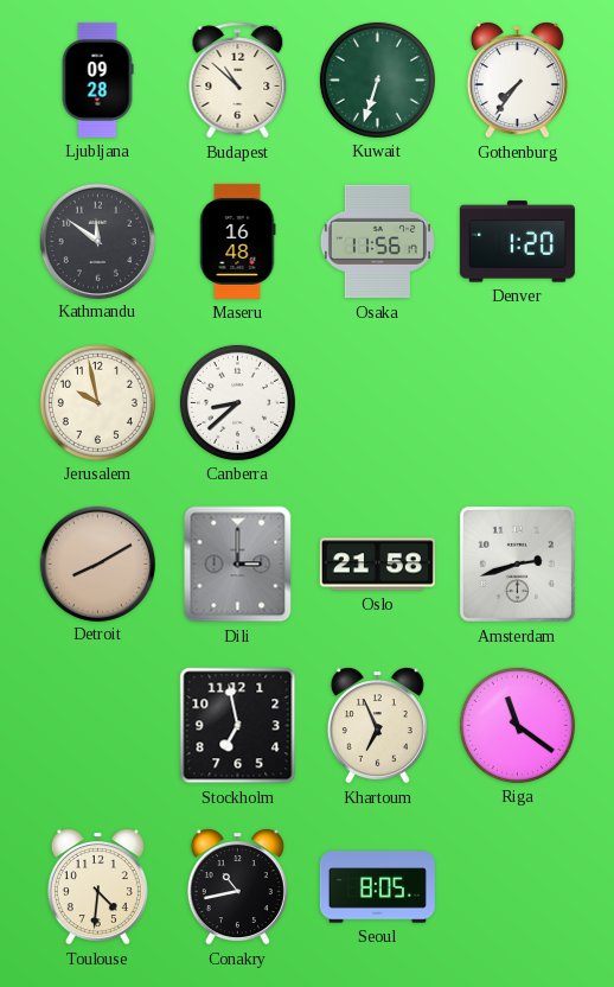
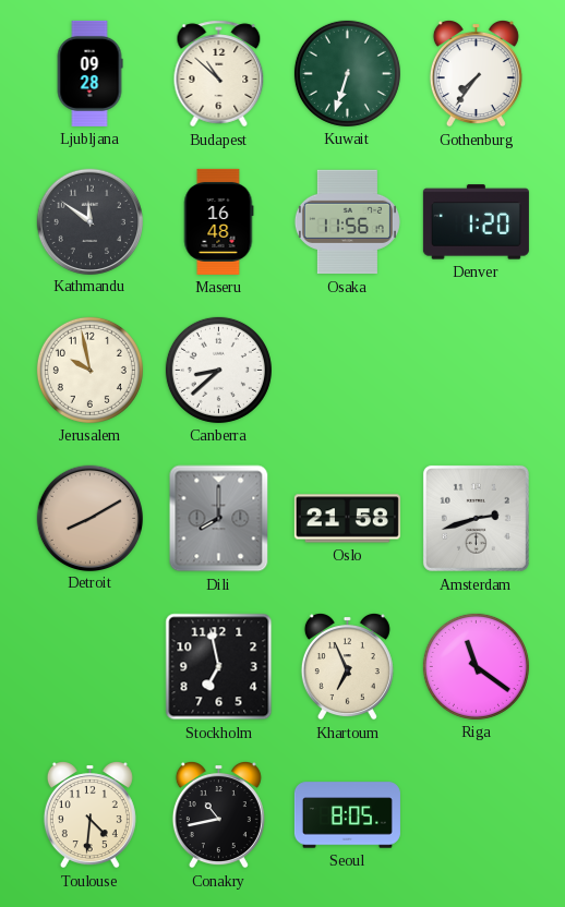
Dili: 3:00 -> 8:00
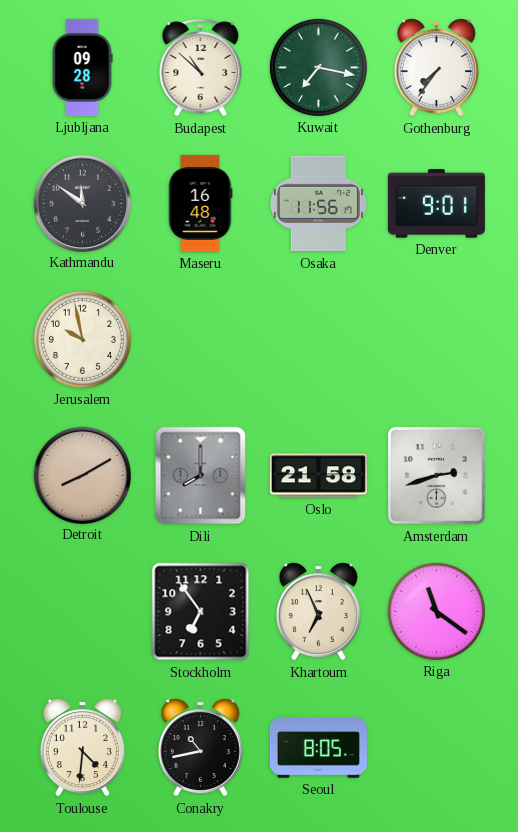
Kuwait: 6:33 -> 7:17
Denver: 1:20 -> 9:01
Canberra: 8:38 -> none
Stockholm: 6:58 -> 6:54
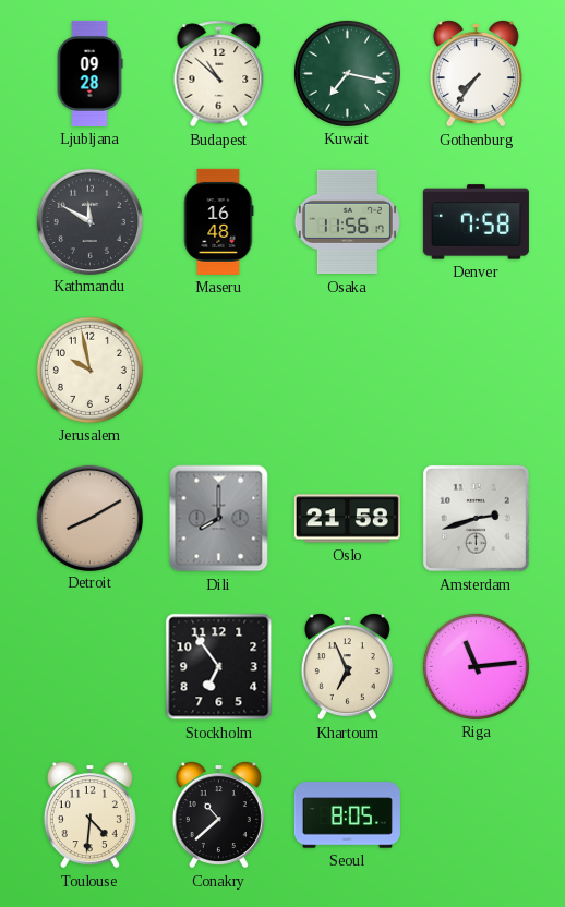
Kathmandu: 11:51 -> 11:50
Denver: 9:01 -> 7:58
Riga: 11:21 -> 11:14
Conakry: 10:43 -> 10:38
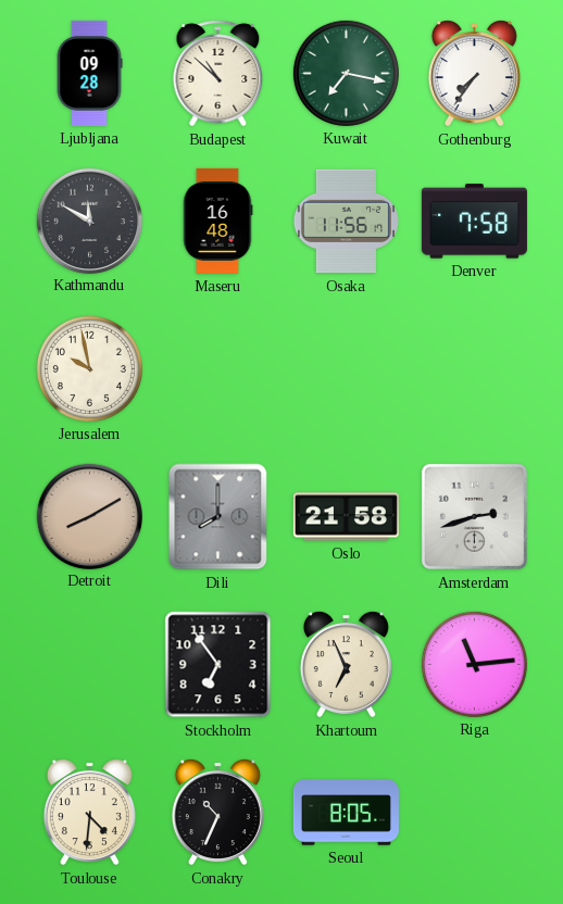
Conakry: 10:38 -> 10:34
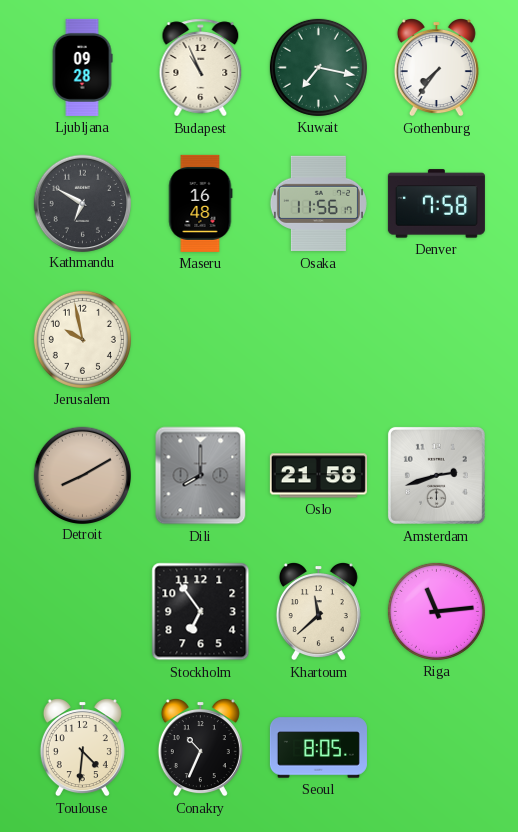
Budapest: 10:52 -> 10:56
Kathmandu: 11:50 -> 6:50
Khartoum: 6:56 -> 11:38
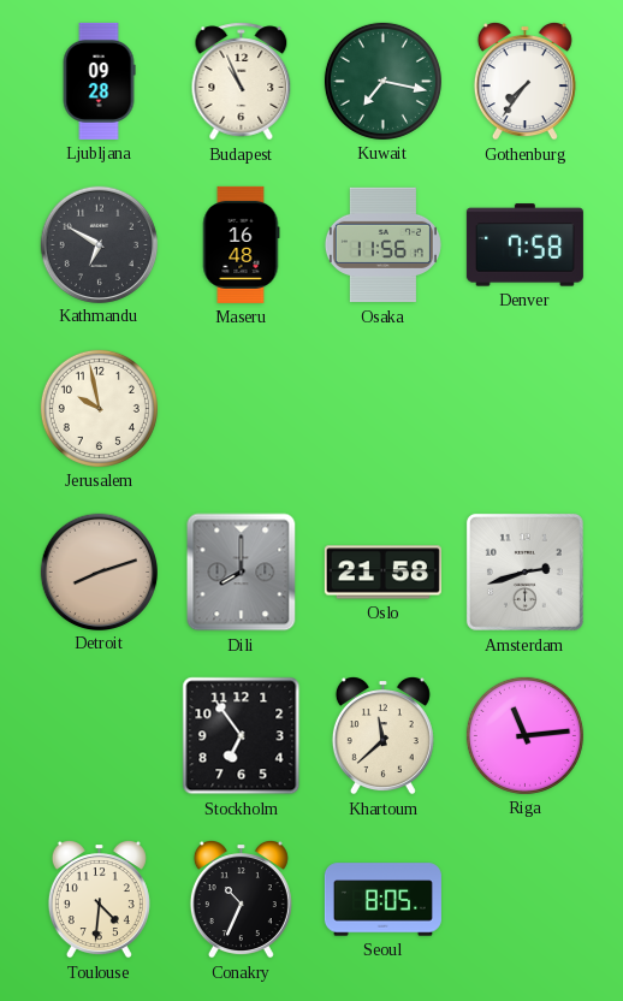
Detroit: 8:10 -> 8:12
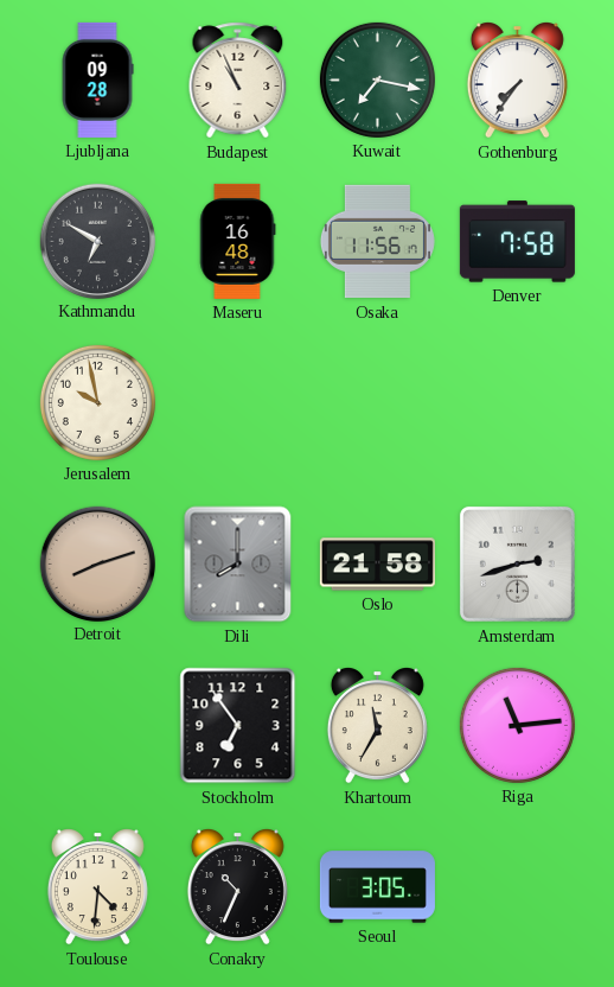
Khartoum: 11:38 -> 11:35
Seoul: 8:05 -> 3:05
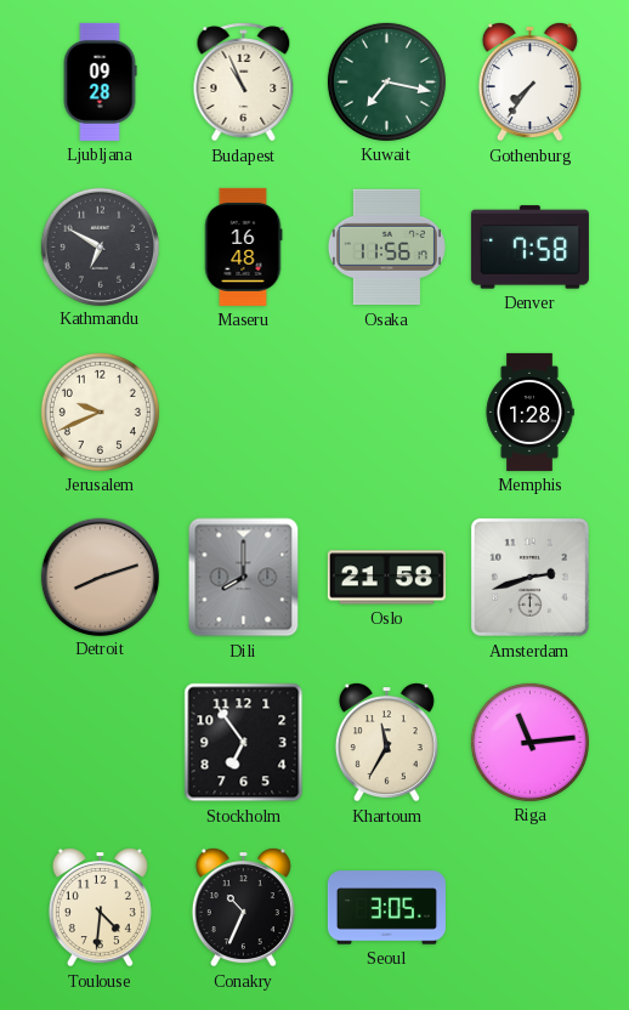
Jerusalem: 9:58 -> 9:41
Memphis: none -> 1:28
